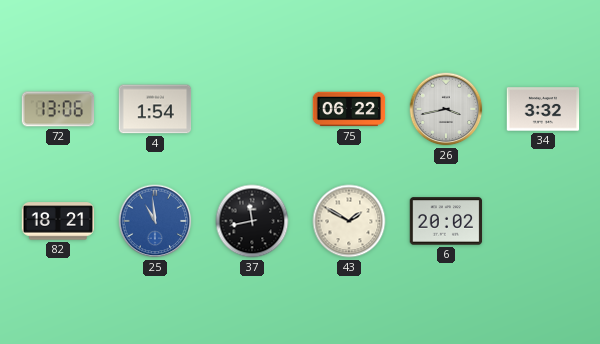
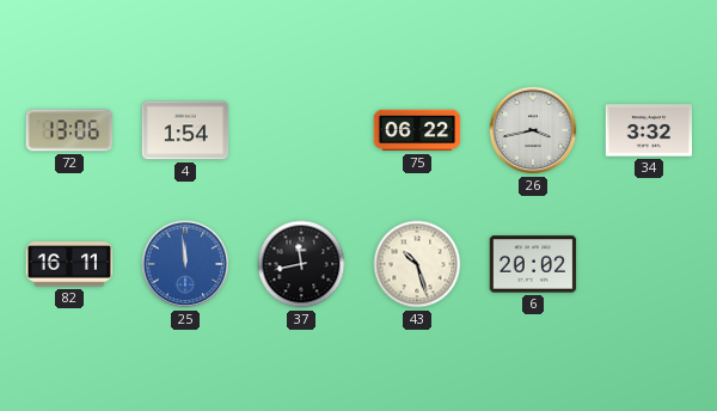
82: 18:21 -> 16:11
25: 10:59 -> 11:59
43: 1:50 -> 10:27
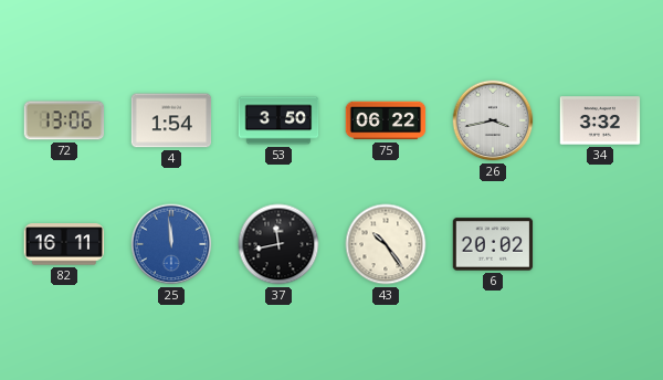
53: none -> 3:50
43: 10:27 -> 10:24
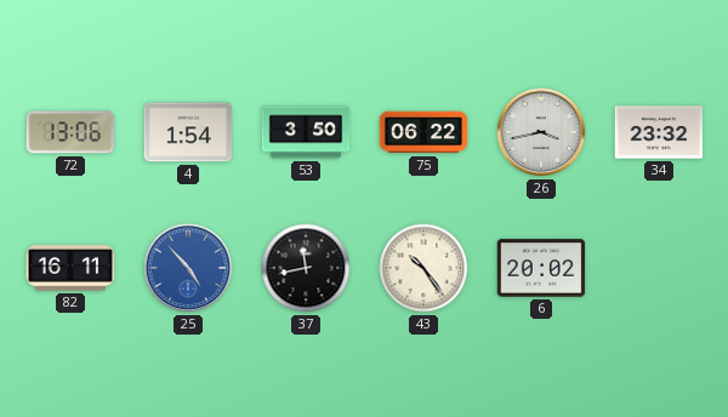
34: 3:32 -> 23:32
25: 11:59 -> 4:53
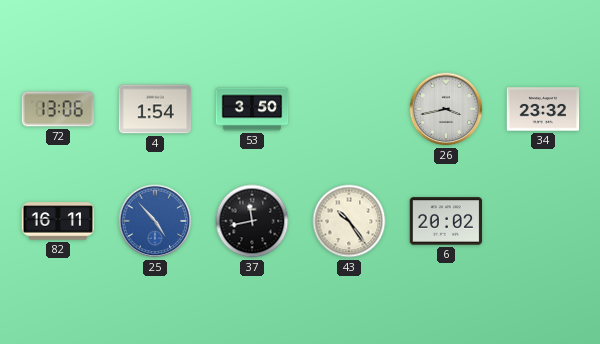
75: 06:22 -> none
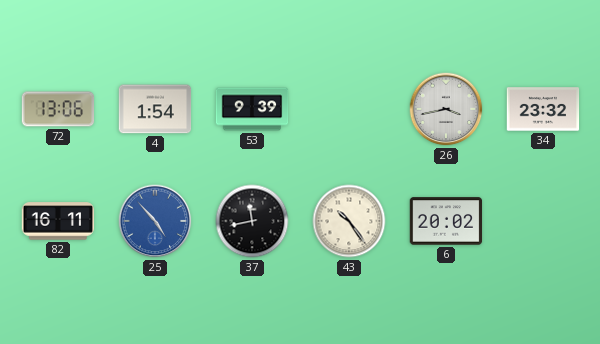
53: 3:50 -> 9:39
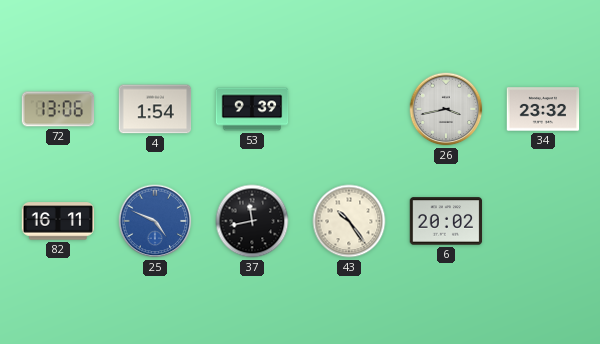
25: 4:53 -> 4:49
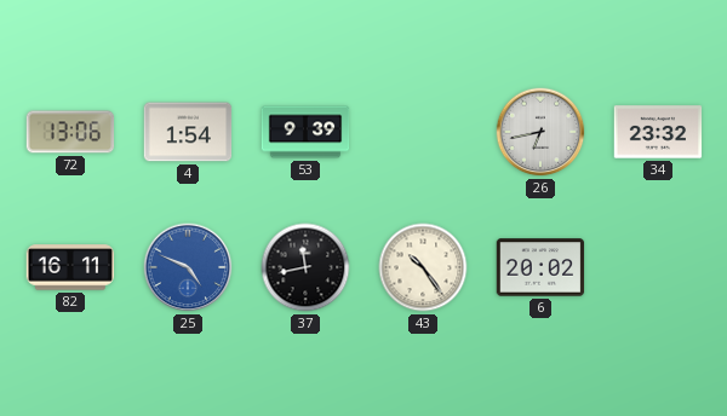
26: 3:43 -> 6:43
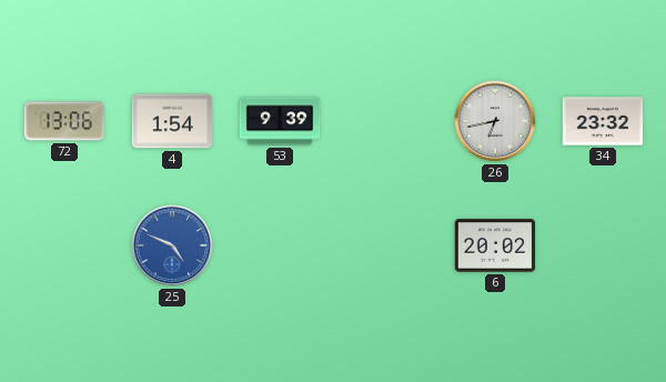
82: 16:11 -> none
37: 11:43 -> none
43: 10:24 -> none
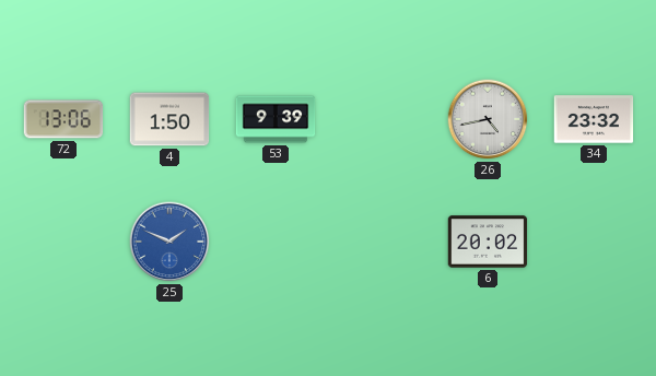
4: 1:54 -> 1:50
26: 6:43 -> 4:43
25: 4:49 -> 1:49
